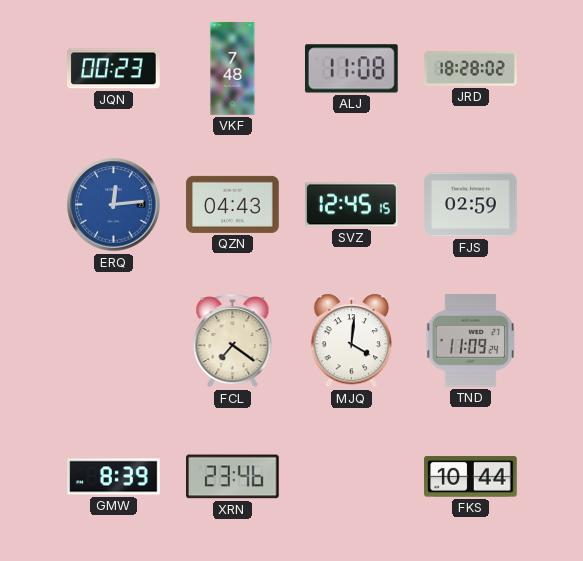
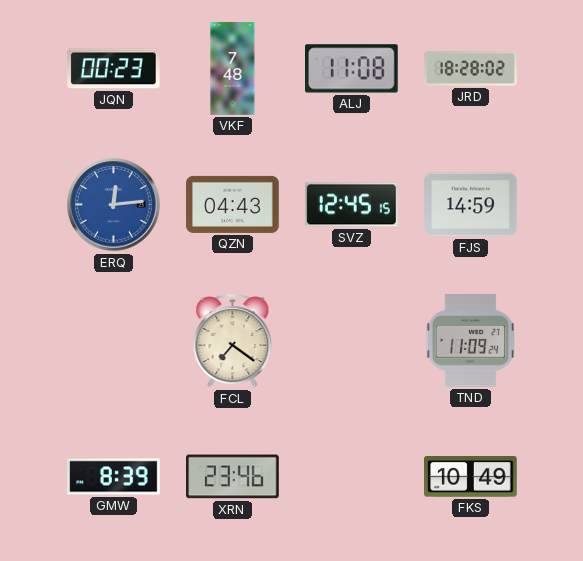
FJS: 02:59 -> 14:59
MJQ: 4:01 -> none
FKS: 10:44 -> 10:49
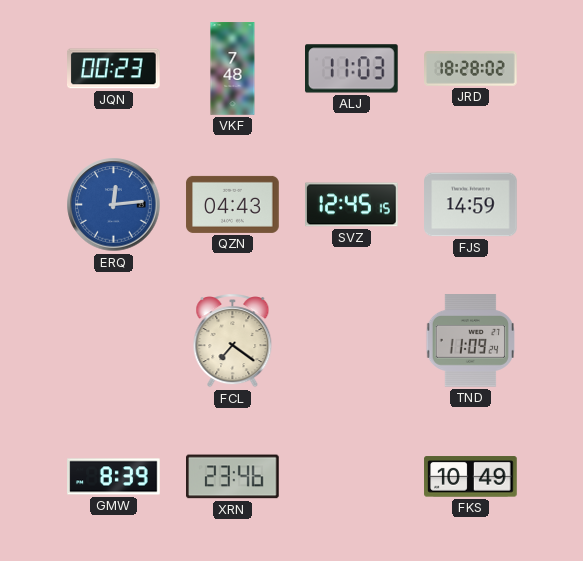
ALJ: 11:08 -> 11:03
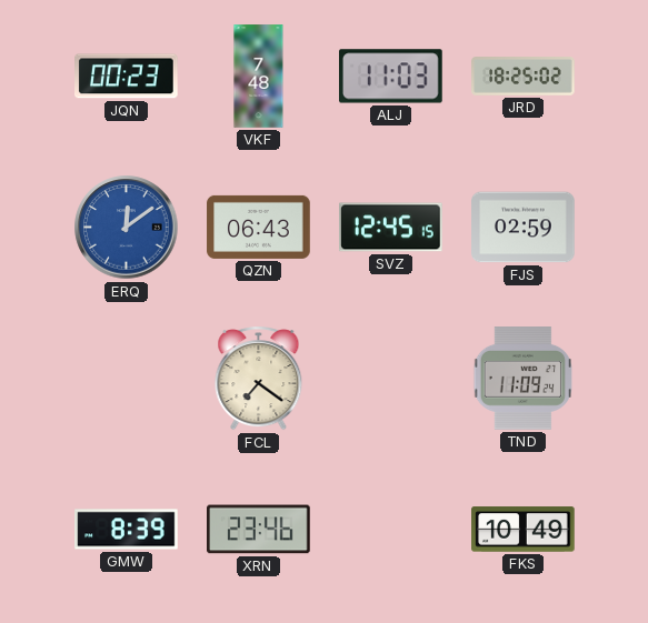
JRD: 18:28 -> 18:25
ERQ: 12:14 -> 12:09
QZN: 04:43 -> 06:43
FJS: 14:59 -> 02:59
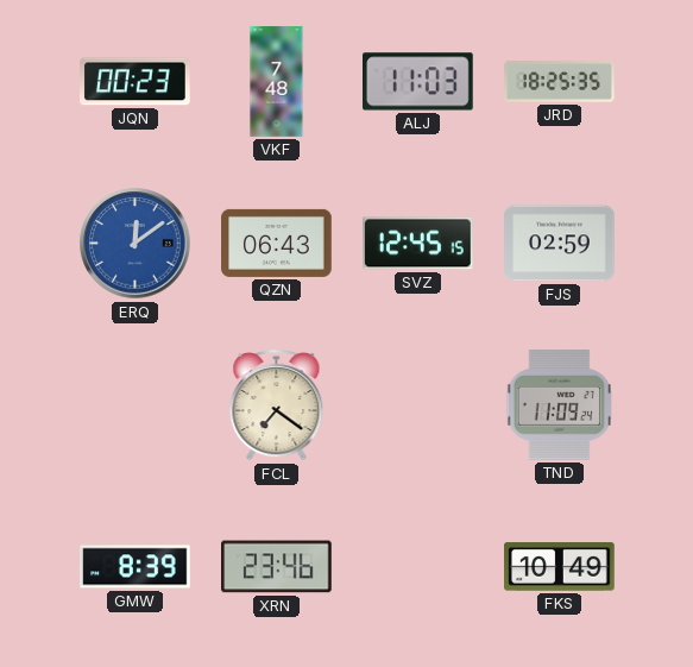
JRD: 18:25:02 -> 18:25:35
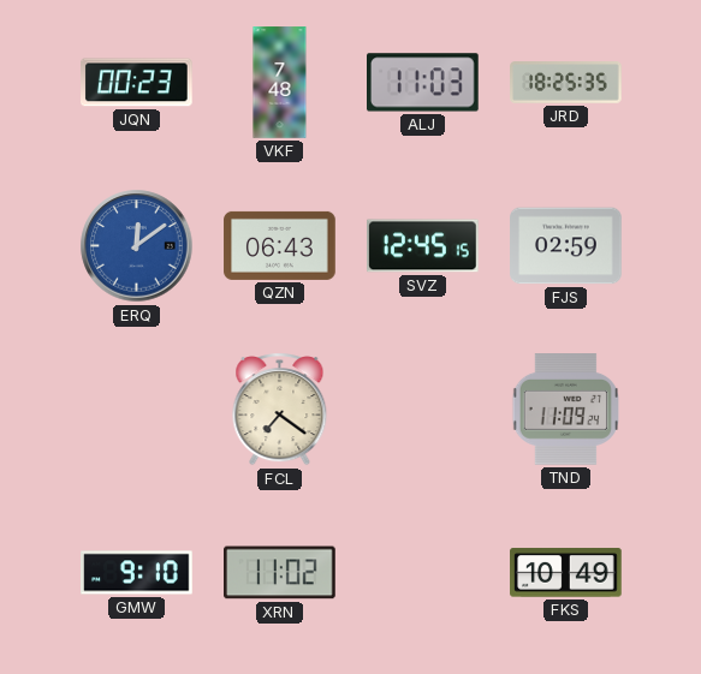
GMW: 8:39 -> 9:10
XRN: 23:46 -> 11:02
